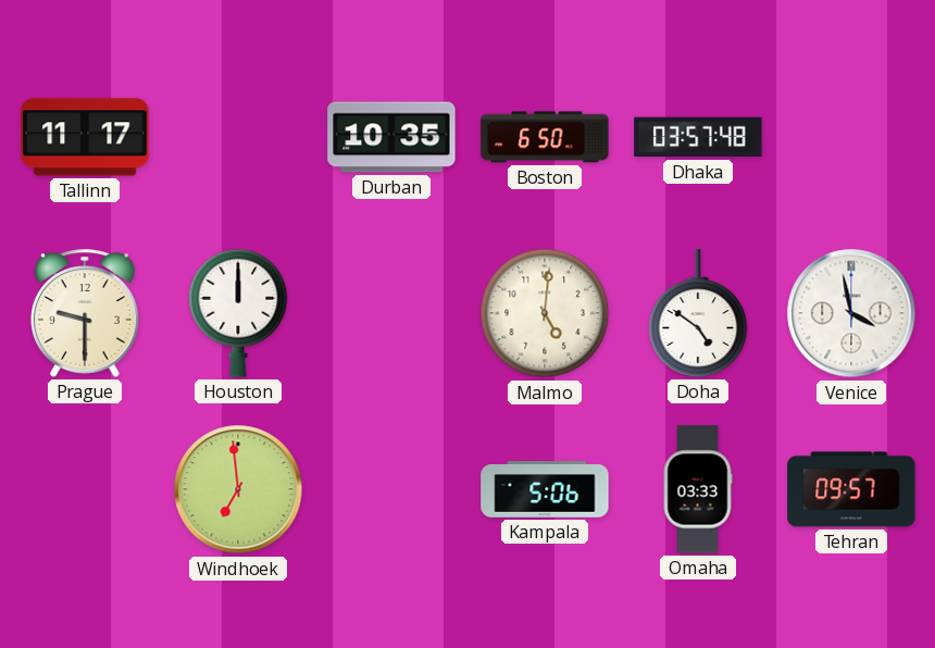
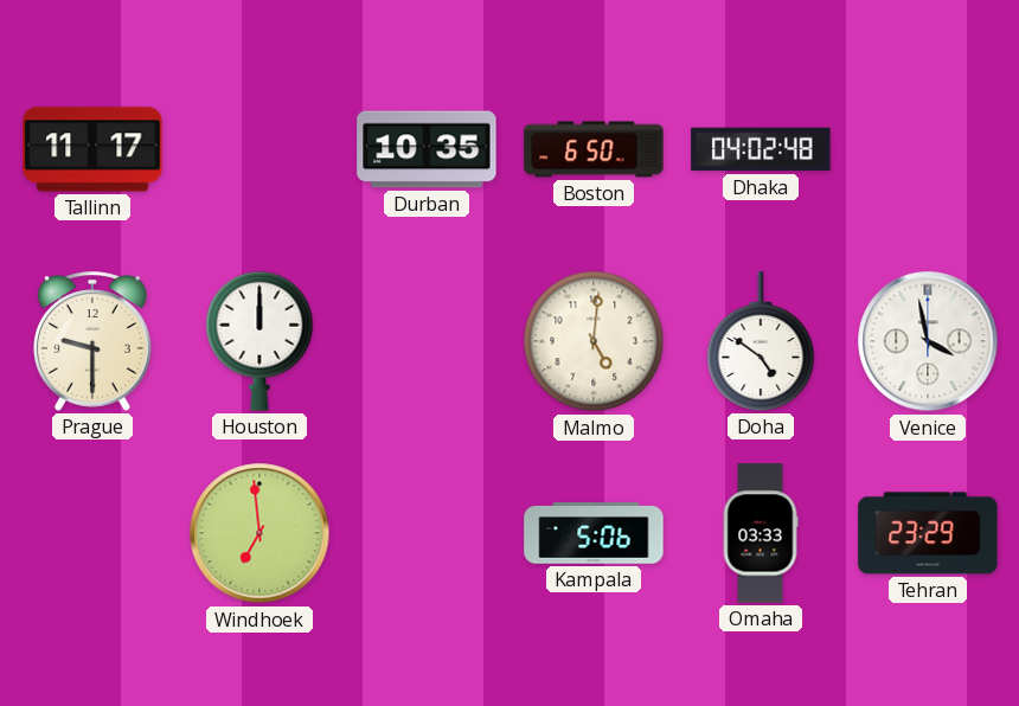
Dhaka: 03:57 -> 04:02
Tehran: 09:57 -> 23:29
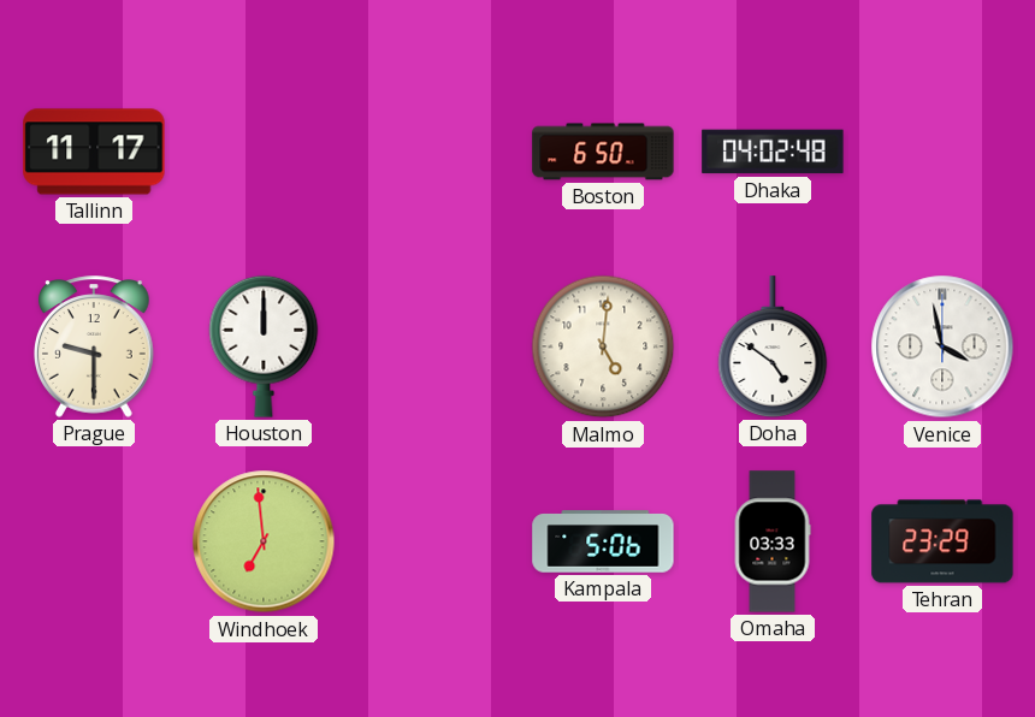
Durban: 10:35 -> none
